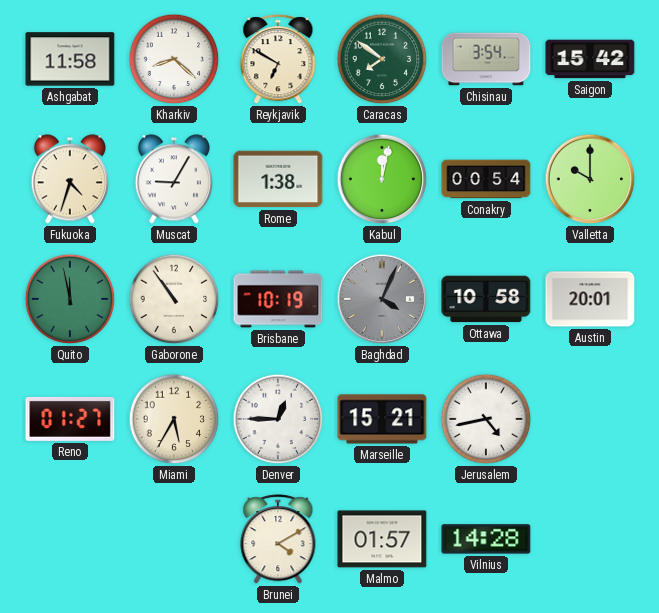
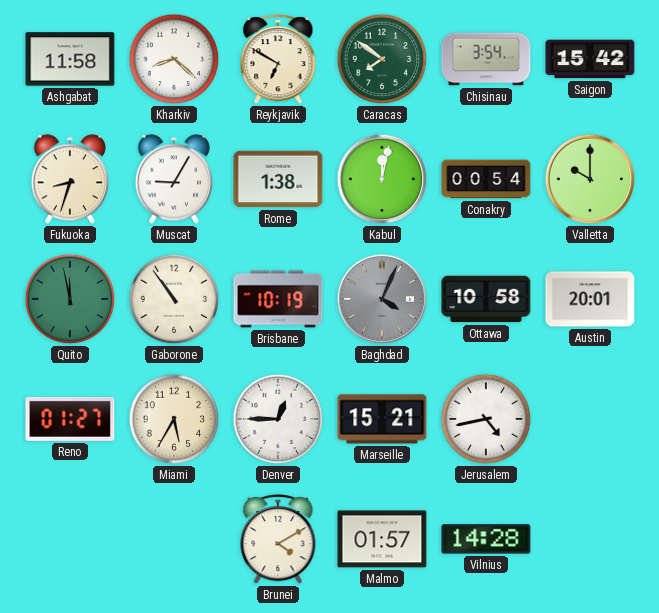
Fukuoka: 4:33 -> 8:33
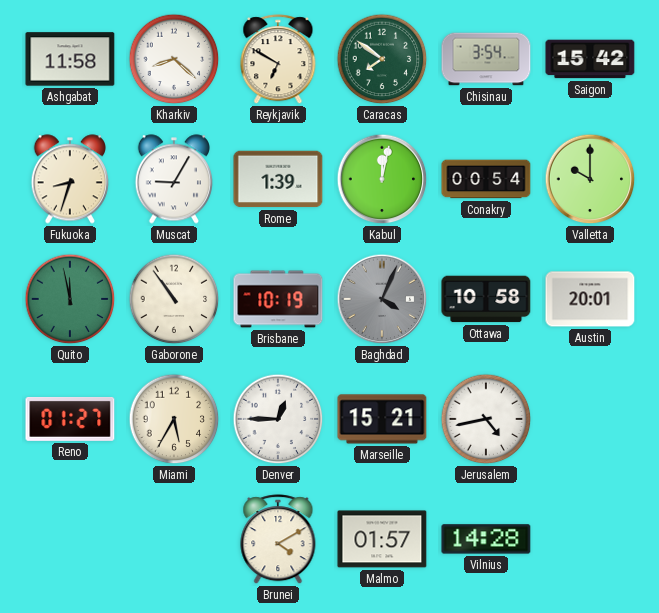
Rome: 1:38 -> 1:39
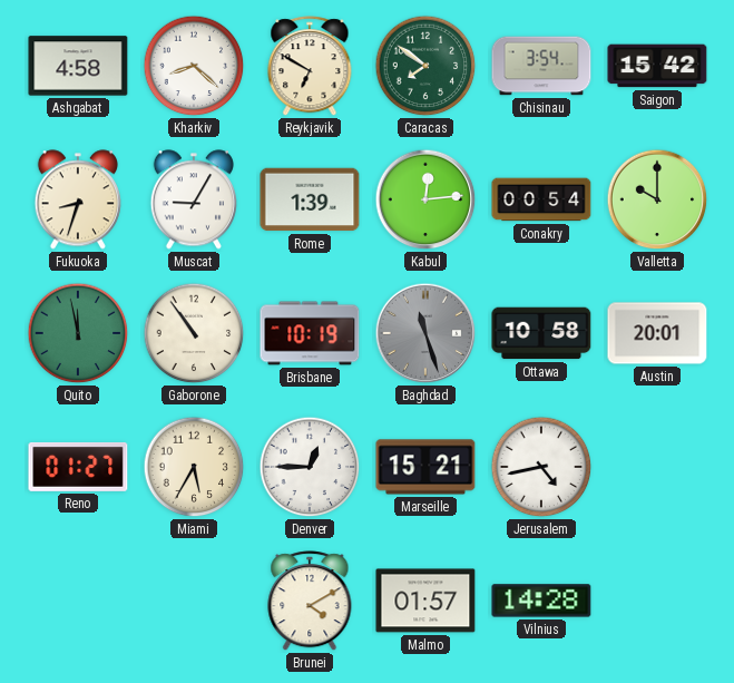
Ashgabat: 11:58 -> 4:58
Kabul: 12:02 -> 12:14
Baghdad: 4:04 -> 11:27
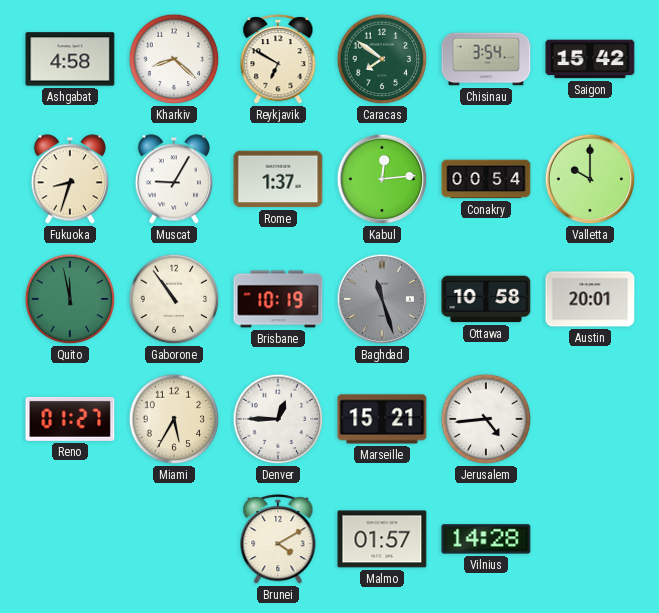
Rome: 1:39 -> 1:37
Jerusalem: 4:43 -> 4:44
